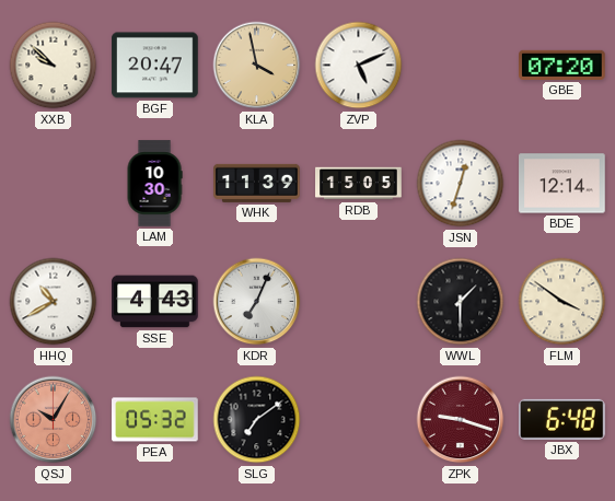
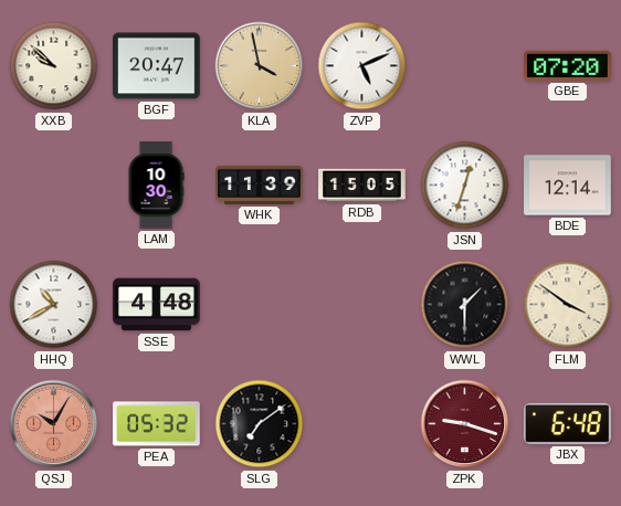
SSE: 4:43 -> 4:48
KDR: 7:04 -> none
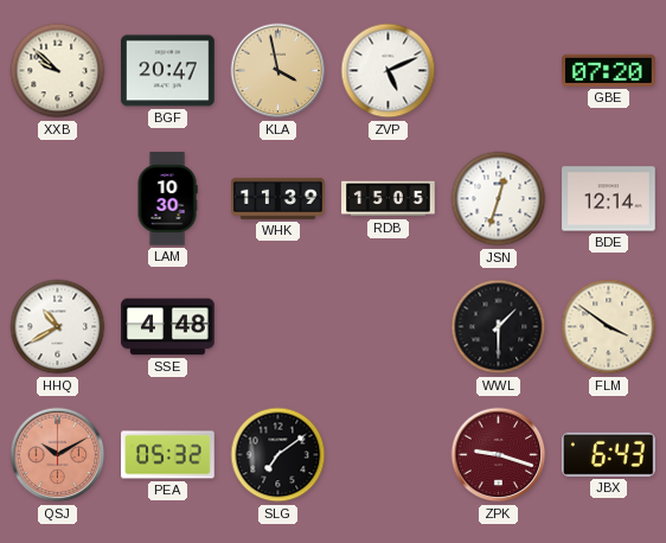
QSJ: 10:05 -> 10:10
JBX: 6:48 -> 6:43
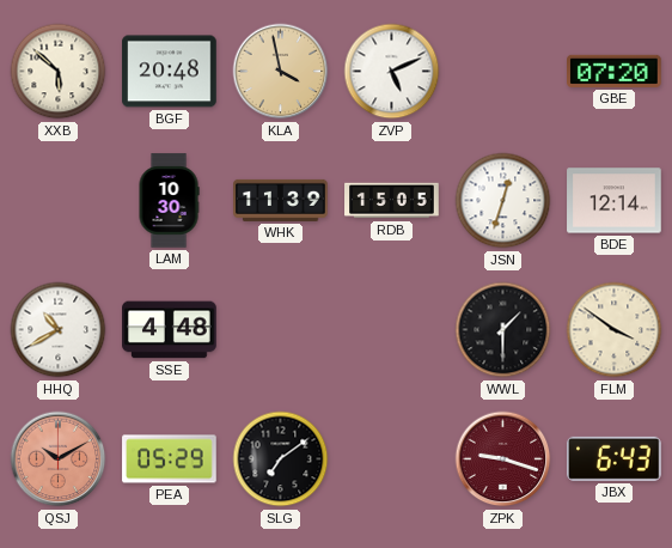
XXB: 9:52 -> 5:52
BGF: 20:47 -> 20:48
PEA: 05:32 -> 05:29
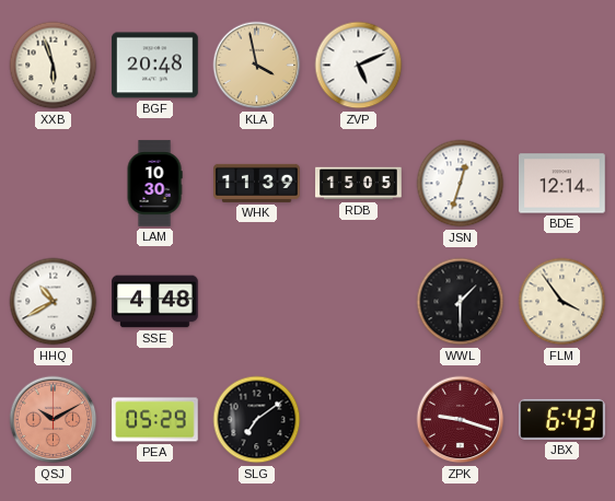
XXB: 5:52 -> 5:57
GBE: 07:20 -> none
FLM: 3:51 -> 3:54
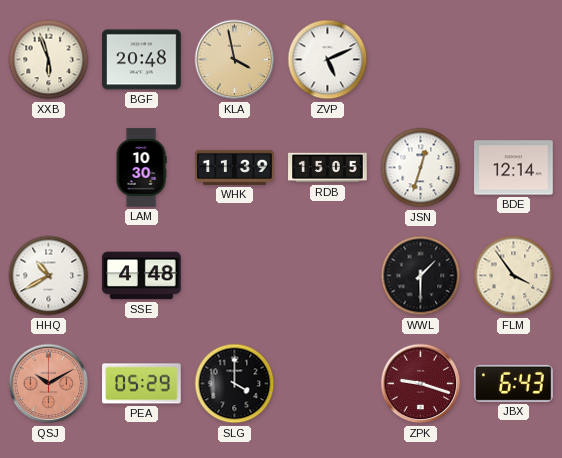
SLG: 7:09 -> 4:00
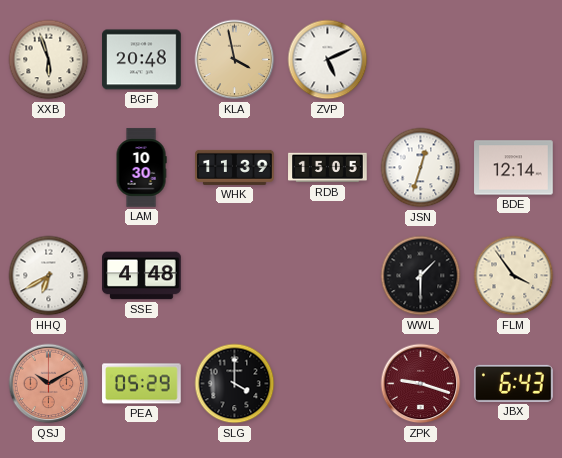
HHQ: 10:40 -> 6:40
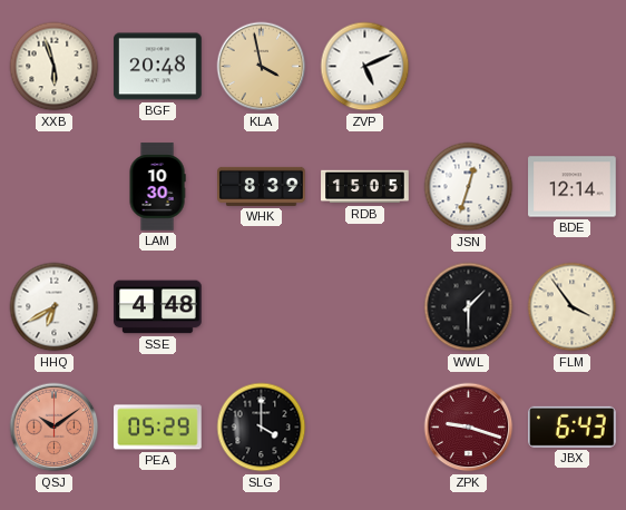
WHK: 11:39 -> 8:39
QSJ: 10:10 -> 10:09
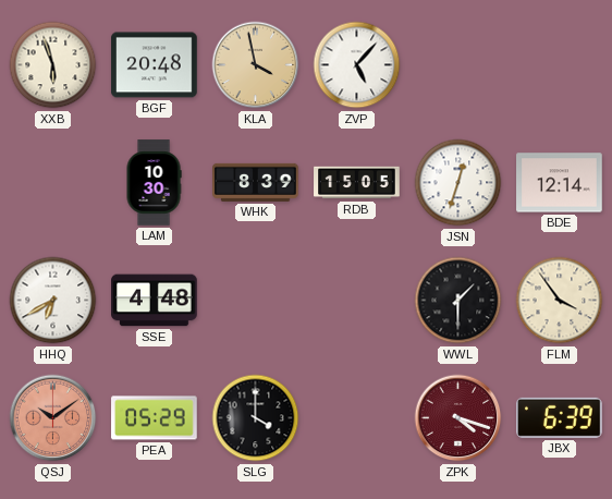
ZVP: 5:11 -> 5:07
ZPK: 9:18 -> 4:18
JBX: 6:43 -> 6:39
